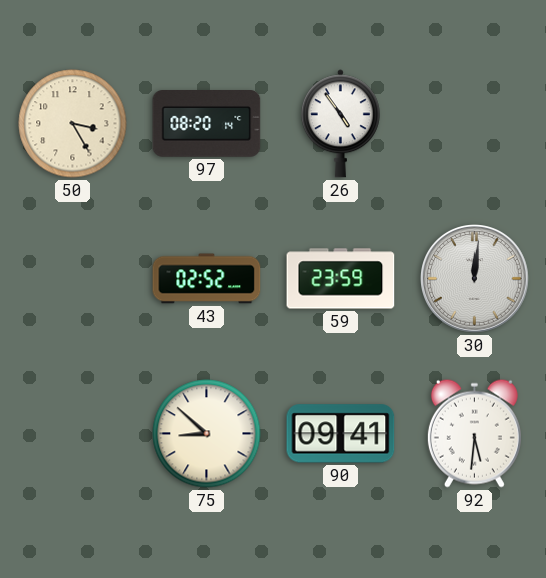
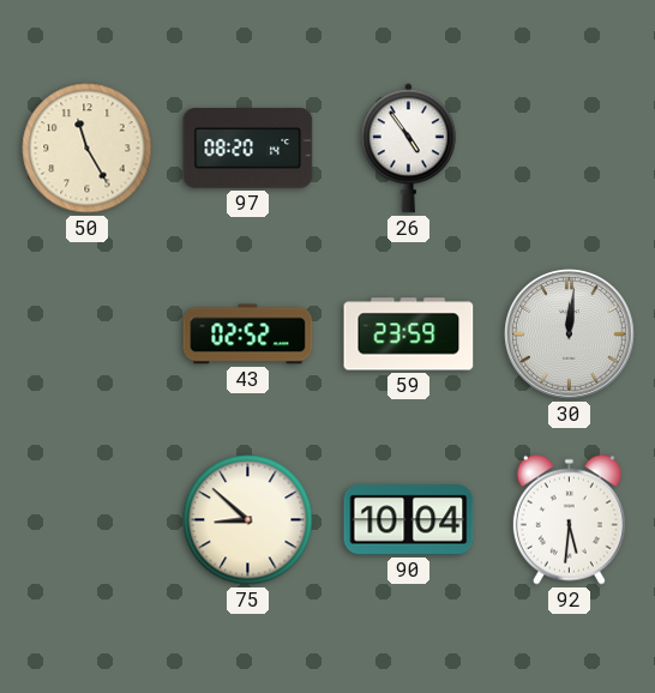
50: 3:25 -> 11:25
90: 09:41 -> 10:04
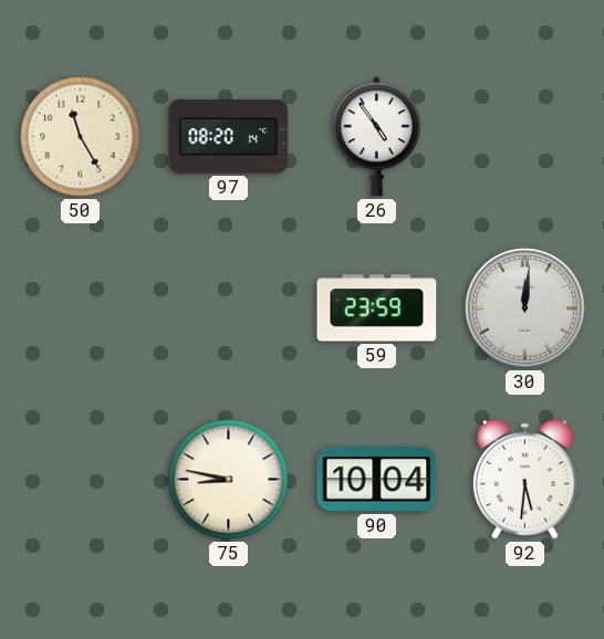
43: 02:52 -> none
75: 8:52 -> 8:47
